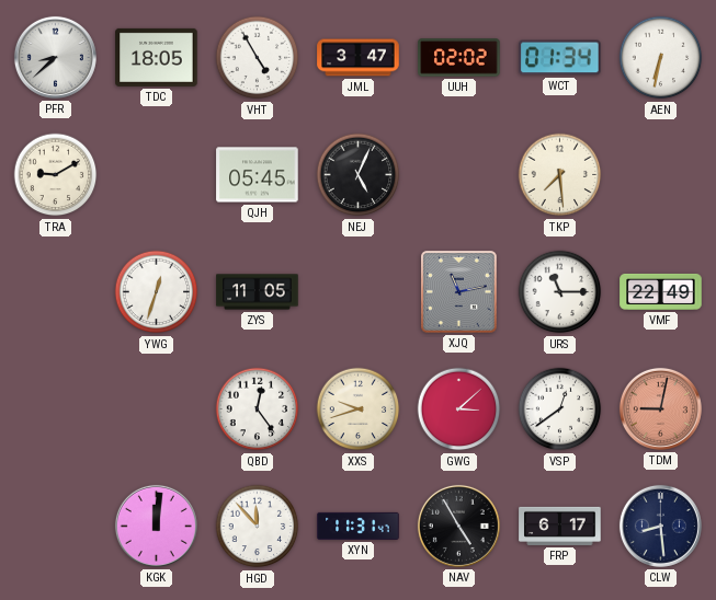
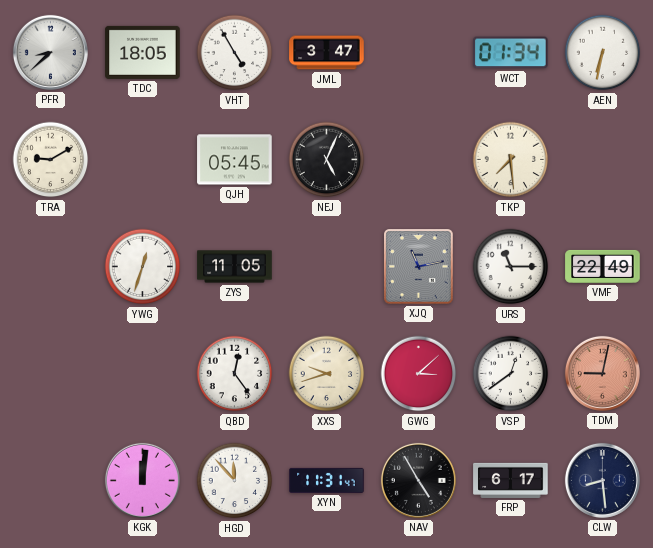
UUH: 02:02 -> none
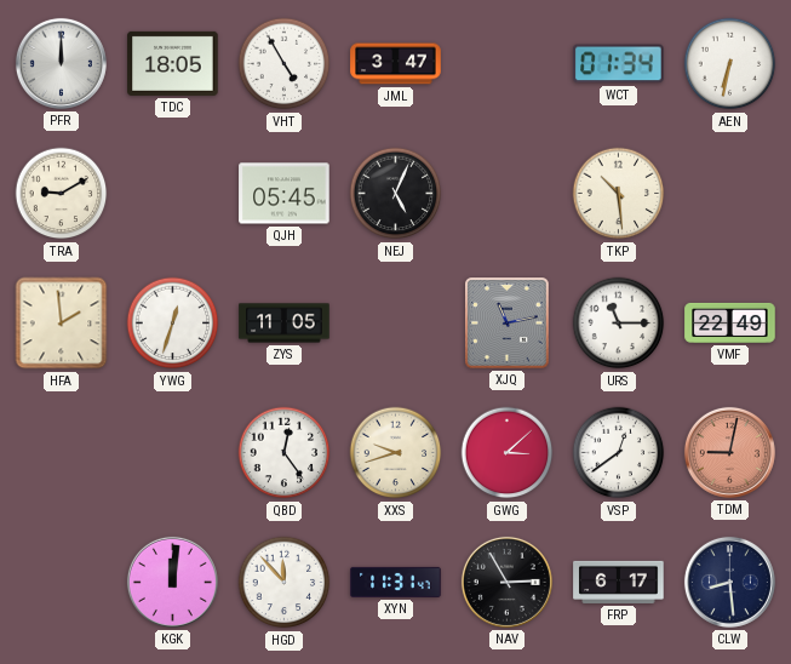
PFR: 8:38 -> 12:00
TKP: 7:29 -> 10:29
HFA: none -> 1:59
NAV: 4:55 -> 2:55
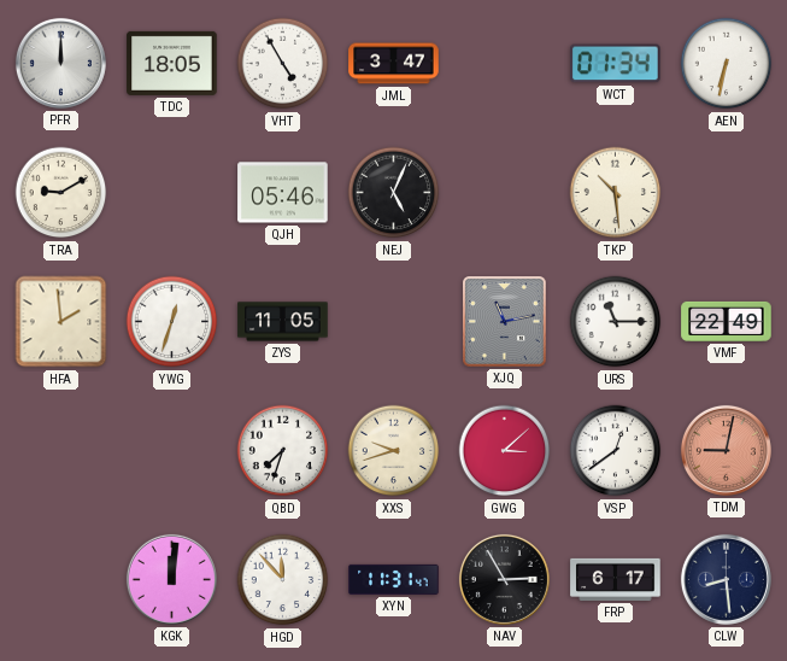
QJH: 05:45 -> 05:46
QBD: 12:24 -> 7:33
